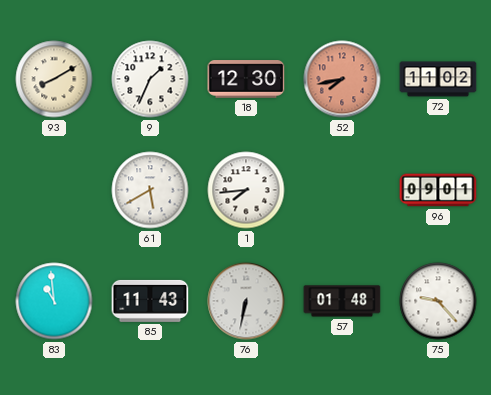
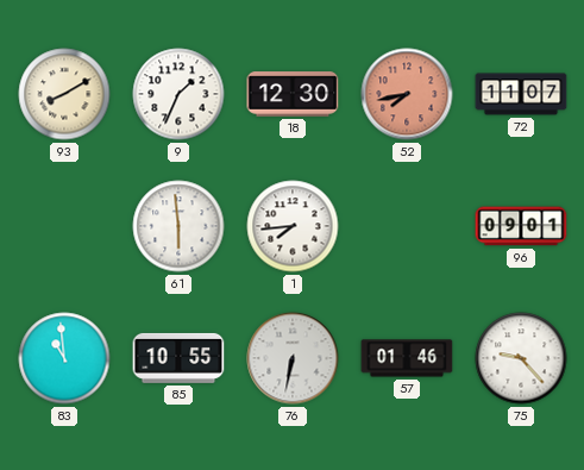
72: 11:02 -> 11:07
61: 5:40 -> 5:59
85: 11:43 -> 10:55
57: 01:48 -> 01:46
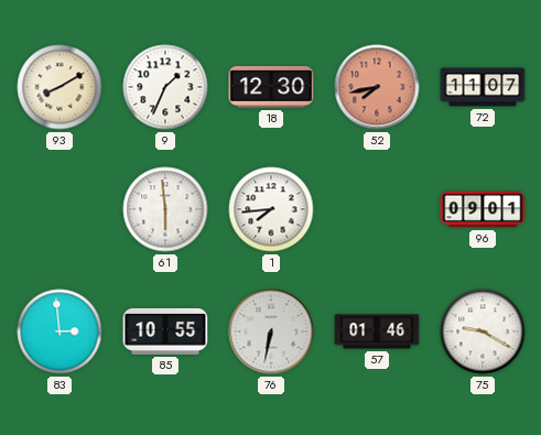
83: 10:59 -> 2:59
75: 9:23 -> 9:20
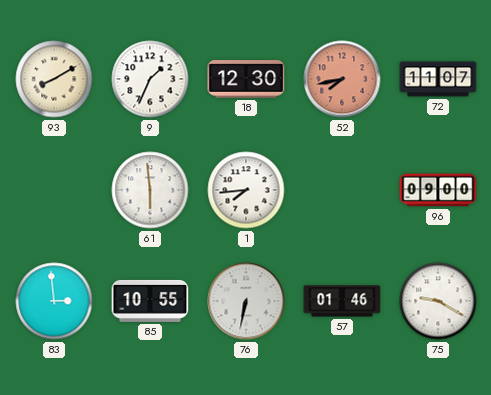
96: 09:01 -> 09:00
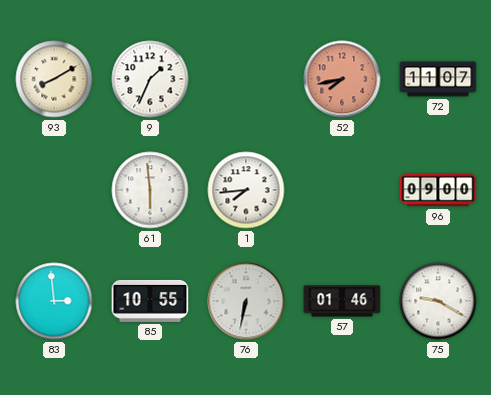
18: 12:30 -> none
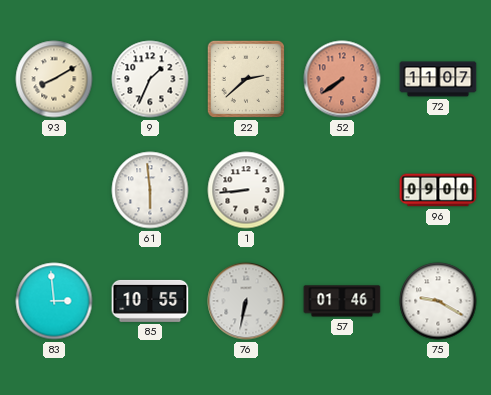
22: none -> 2:38
52: 7:43 -> 7:39
1: 7:44 -> 8:44
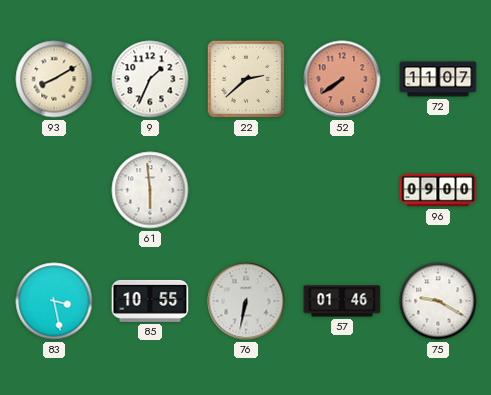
1: 8:44 -> none
83: 2:59 -> 3:28
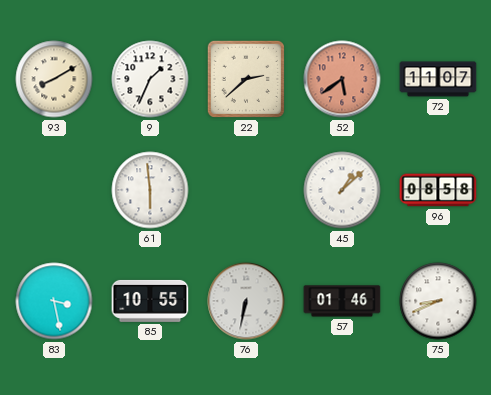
52: 7:39 -> 5:39
45: none -> 1:08
96: 09:00 -> 08:58
75: 9:20 -> 8:41
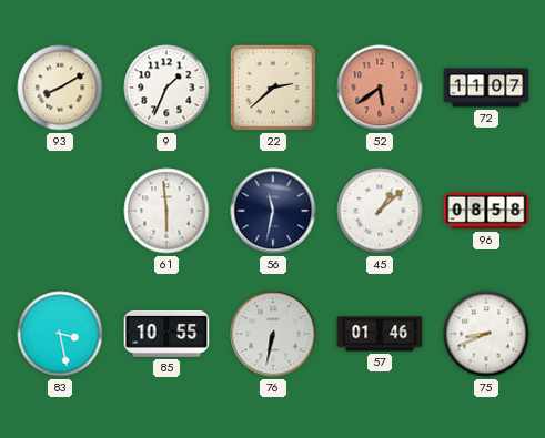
56: none -> 11:32
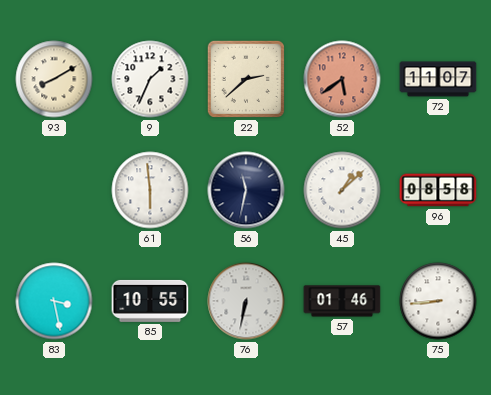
75: 8:41 -> 8:44
